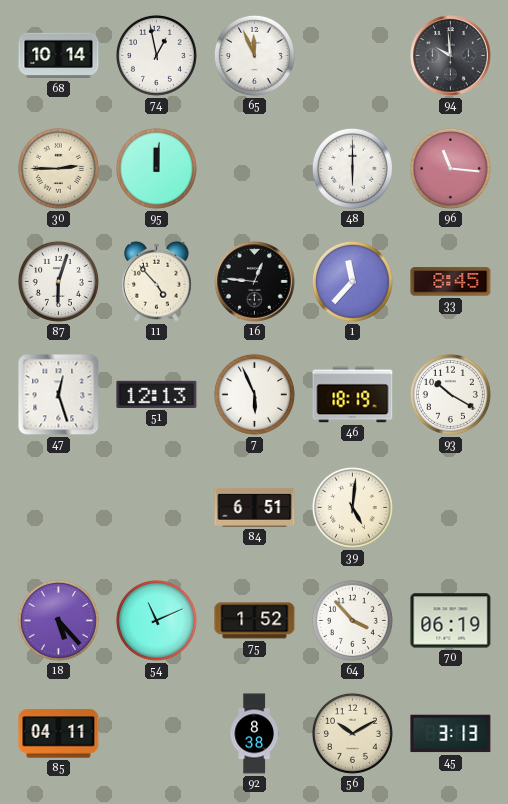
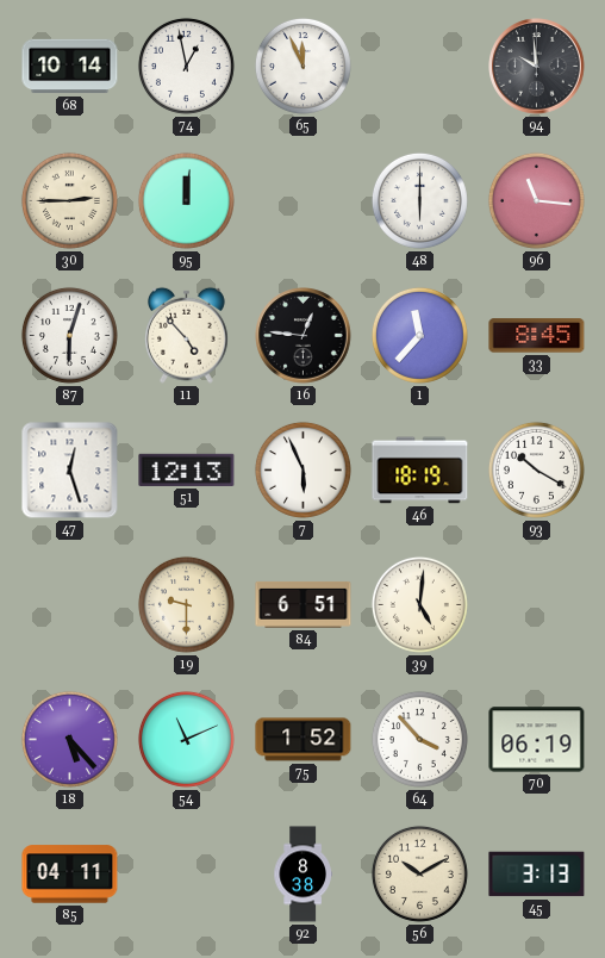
19: none -> 9:30
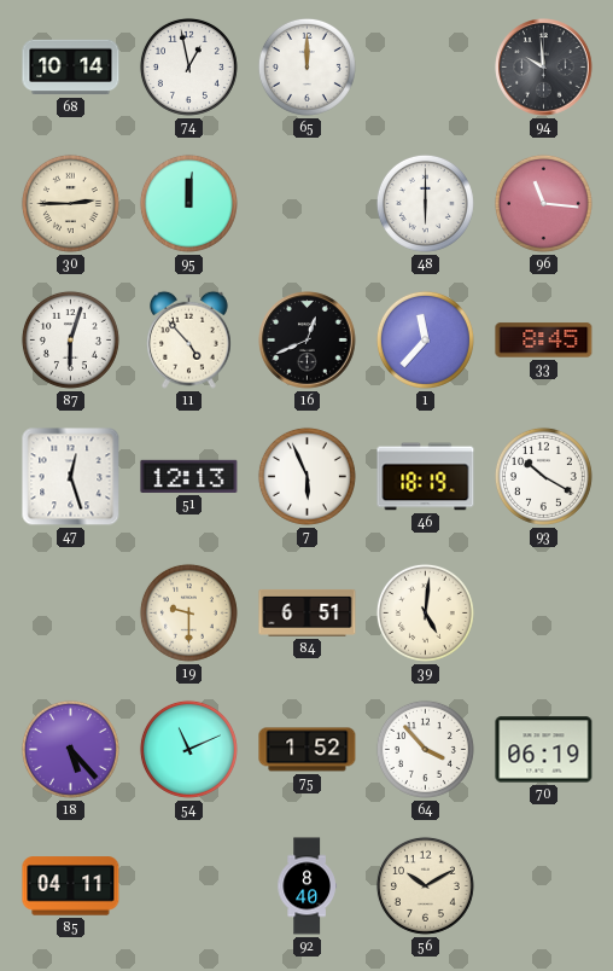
65: 11:56 -> 12:00
16: 12:46 -> 12:41
92: 8:38 -> 8:40
45: 3:13 -> none
